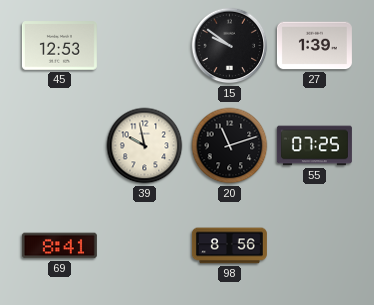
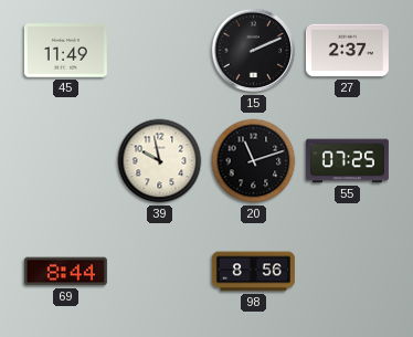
45: 12:53 -> 11:49
15: 9:51 -> 2:11
27: 1:39 -> 2:37
69: 8:41 -> 8:44
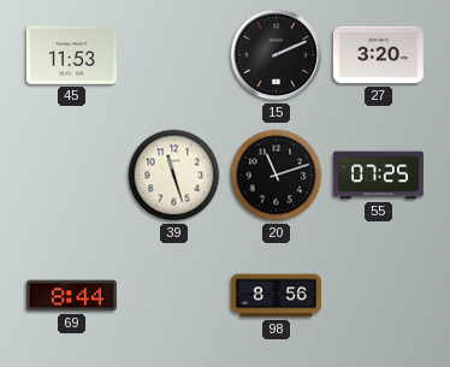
45: 11:49 -> 11:53
27: 2:37 -> 3:20
39: 9:58 -> 11:27
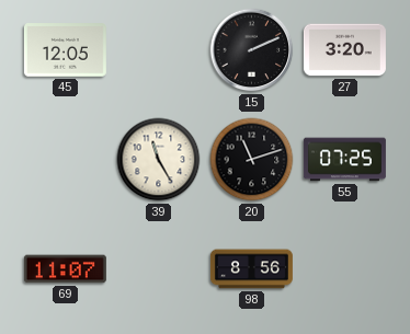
45: 11:53 -> 12:05
39: 11:27 -> 11:25
69: 8:44 -> 11:07
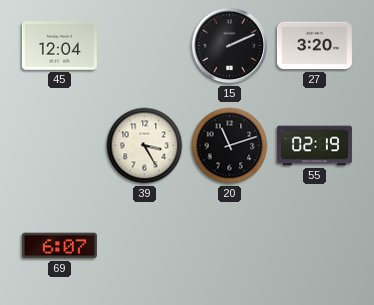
45: 12:05 -> 12:04
39: 11:25 -> 3:25
55: 07:25 -> 02:19
69: 11:07 -> 6:07
98: 8:56 -> none
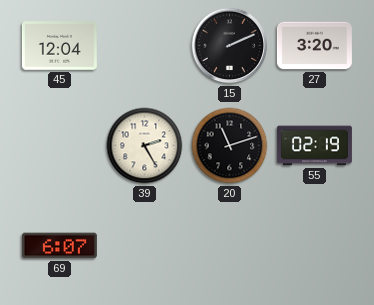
39: 3:25 -> 2:25
